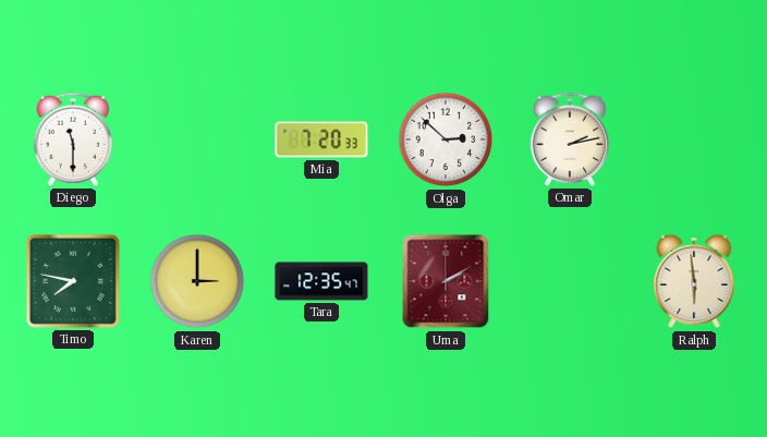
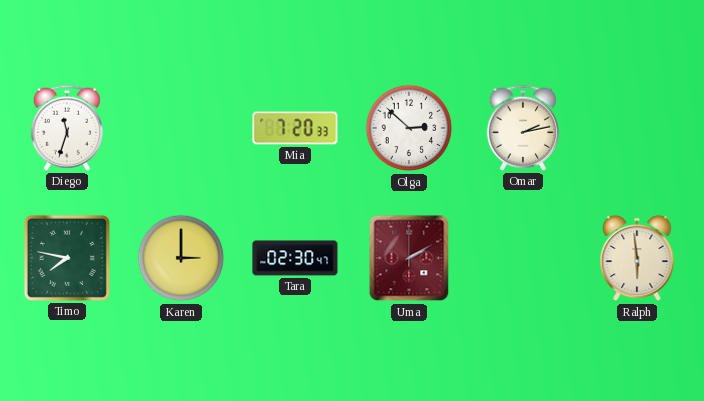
Diego: 11:30 -> 11:33
Tara: 12:35 -> 02:30
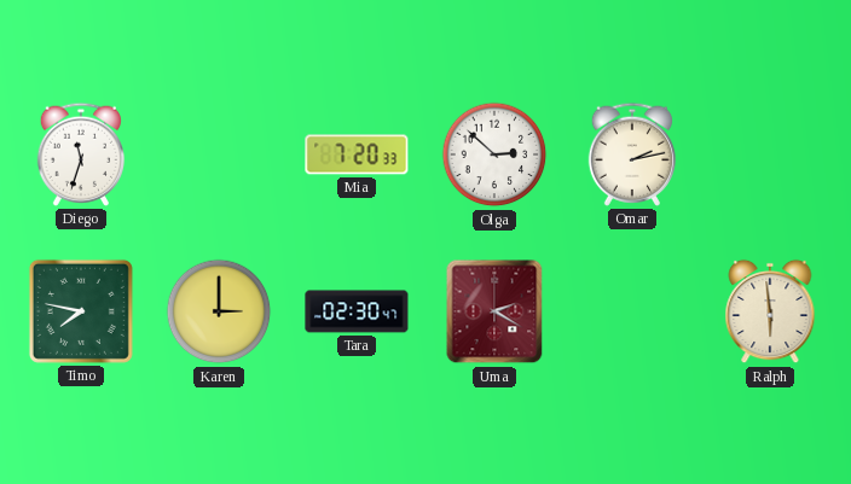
Uma: 2:10 -> 2:20
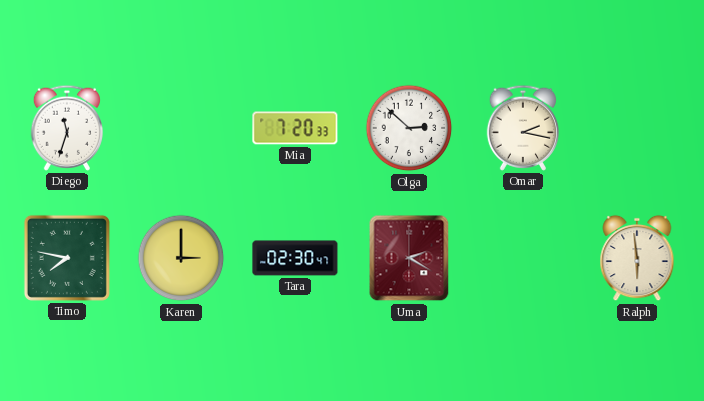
Omar: 2:13 -> 2:17
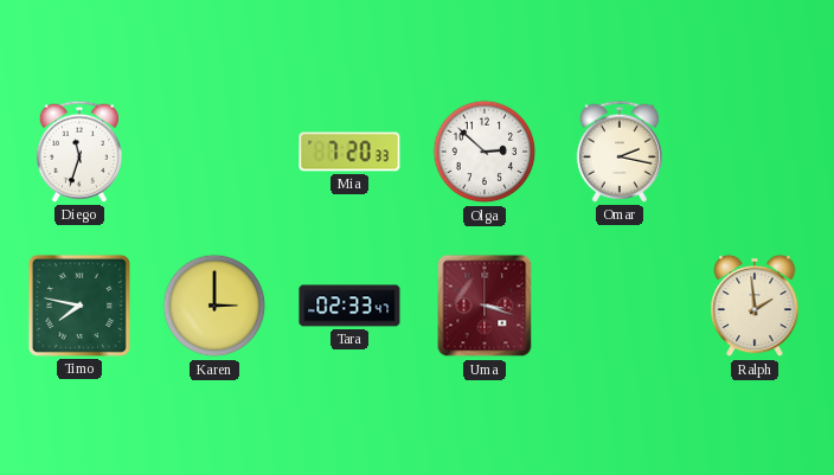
Tara: 02:30 -> 02:33
Uma: 2:20 -> 3:18
Ralph: 5:59 -> 1:59
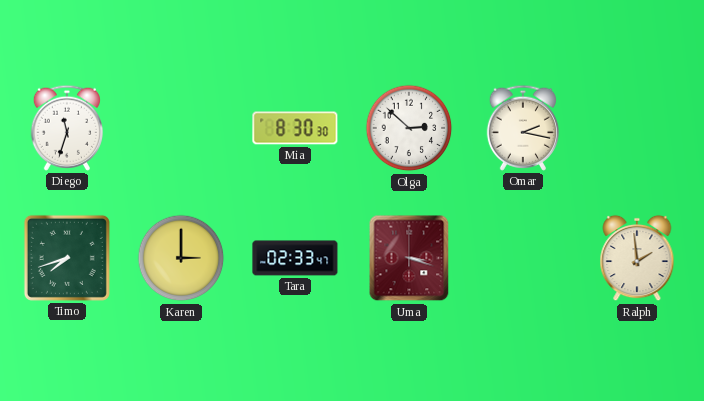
Mia: 7:20 -> 8:30
Timo: 7:47 -> 7:42
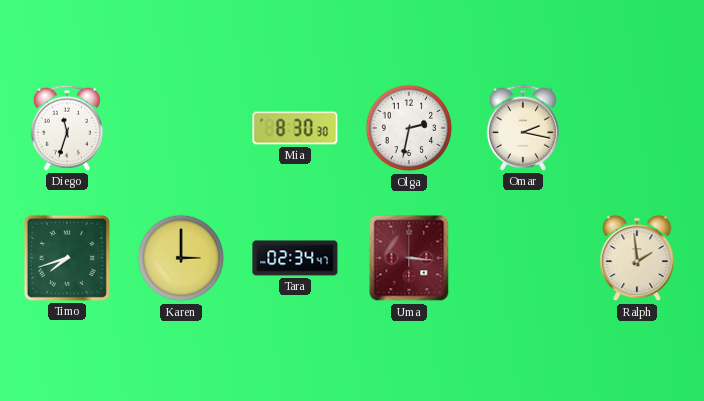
Olga: 2:52 -> 2:32
Tara: 02:33 -> 02:34
Uma: 3:18 -> 3:16
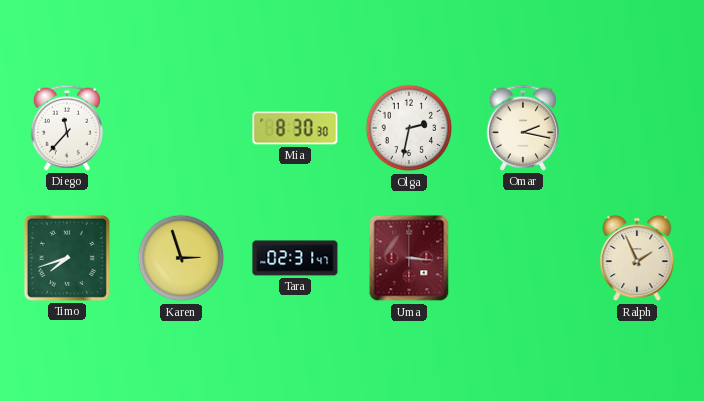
Diego: 11:33 -> 11:37
Karen: 3:00 -> 2:57
Tara: 02:34 -> 02:31
Ralph: 1:59 -> 1:56
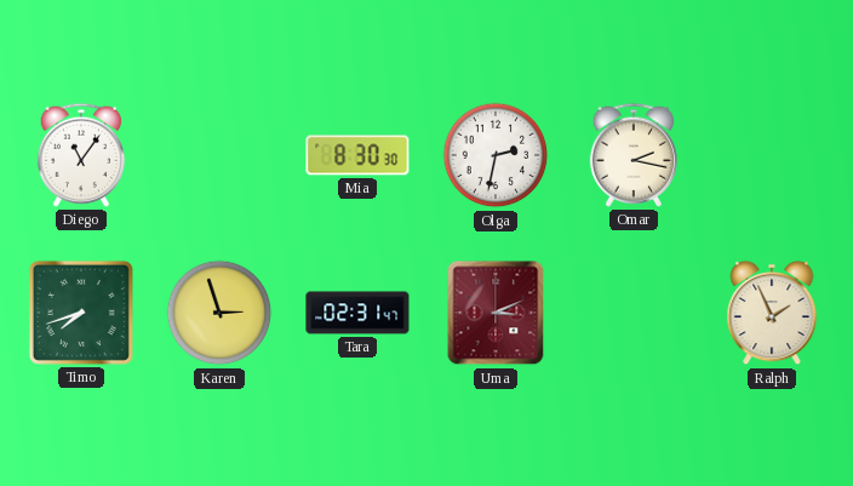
Diego: 11:37 -> 11:06
Uma: 3:16 -> 3:11
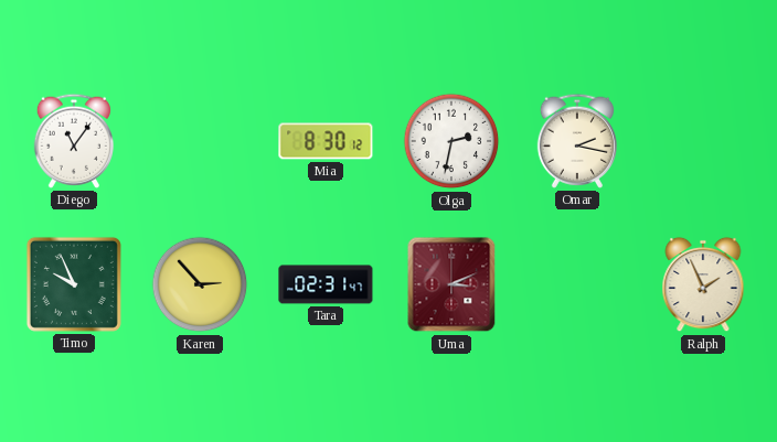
Mia: 8:30:30 -> 8:30:12
Timo: 7:42 -> 9:56
Karen: 2:57 -> 2:53
